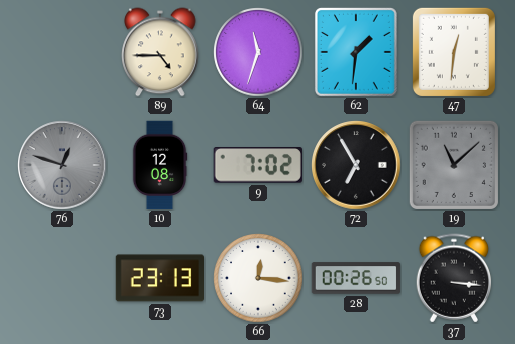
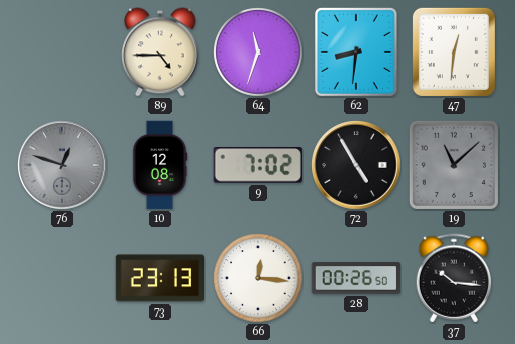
62: 1:31 -> 8:31
72: 6:55 -> 4:55
37: 3:16 -> 10:16
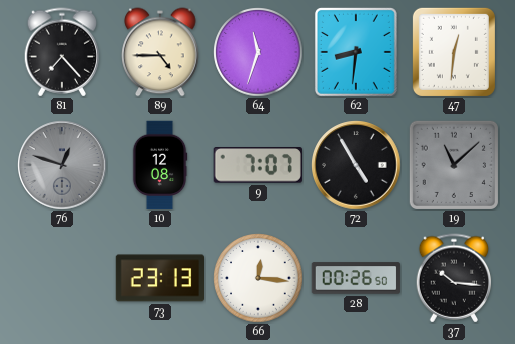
81: none -> 7:23
9: 7:02 -> 7:07
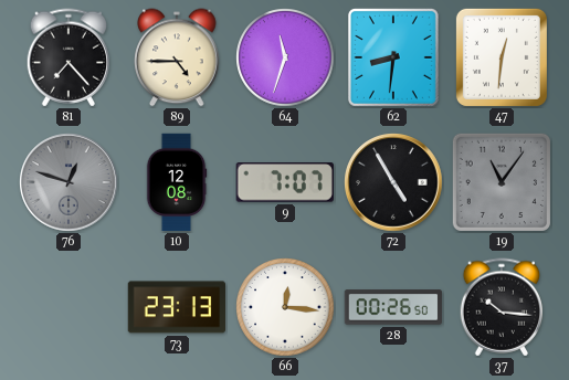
19: 11:08 -> 11:06
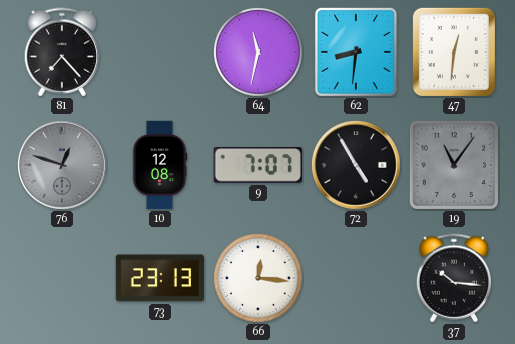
89: 4:45 -> none
64: 11:33 -> 11:32
28: 00:26 -> none
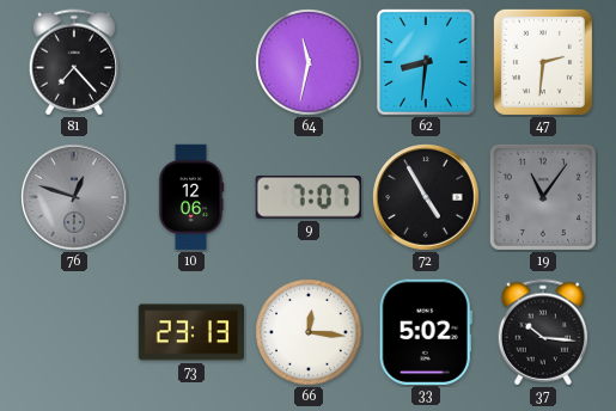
47: 12:31 -> 2:31
10: 12:08 -> 12:06
33: none -> 5:02
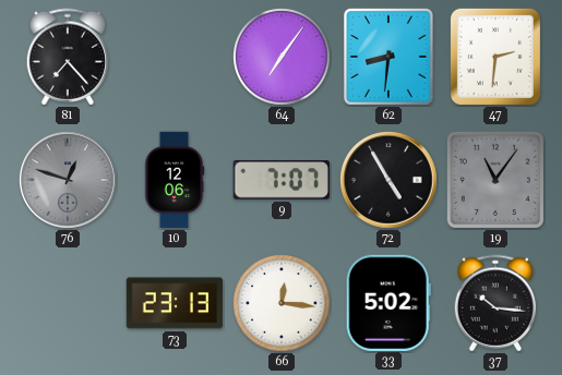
64: 11:32 -> 7:06
